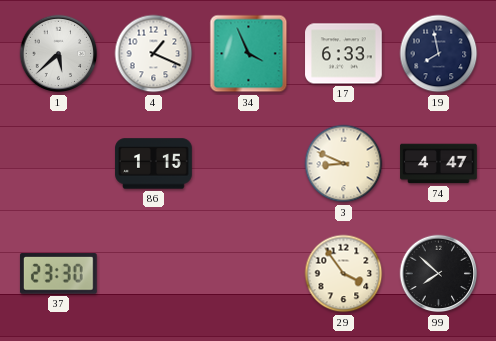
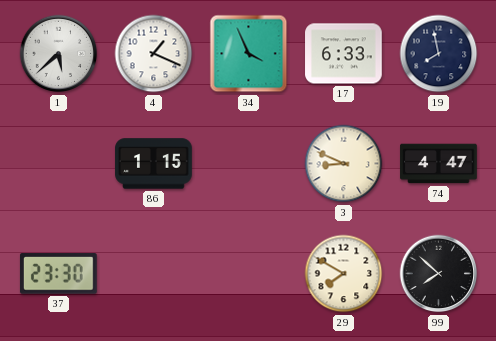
29: 3:54 -> 7:50
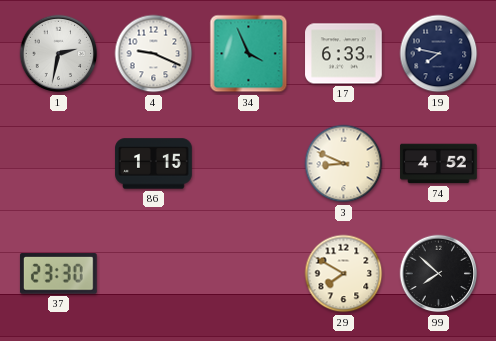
1: 5:38 -> 2:32
4: 1:19 -> 9:19
19: 7:58 -> 7:47
74: 4:47 -> 4:52
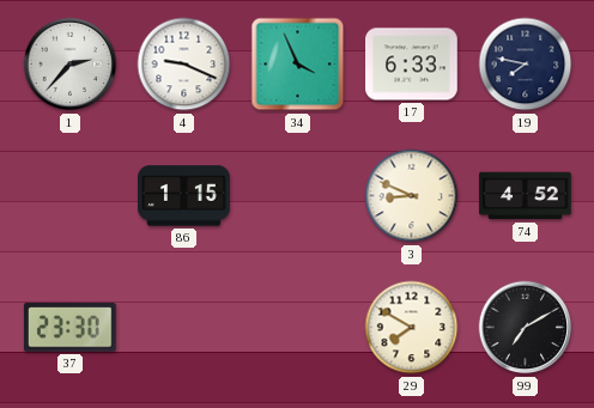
1: 2:32 -> 2:37
99: 7:52 -> 7:10
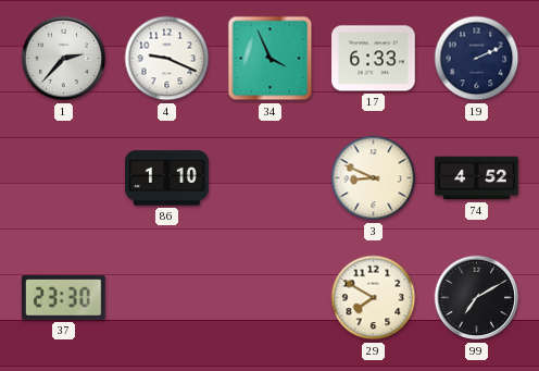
19: 7:47 -> 2:11
86: 1:15 -> 1:10
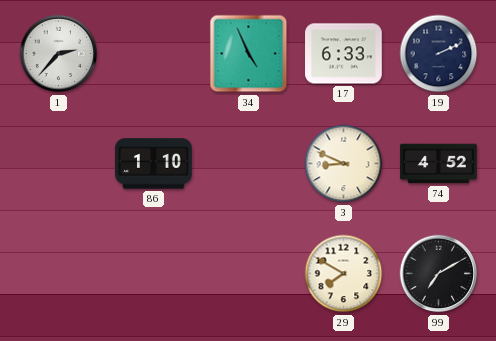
4: 9:19 -> none
34: 3:56 -> 4:56
37: 23:30 -> none
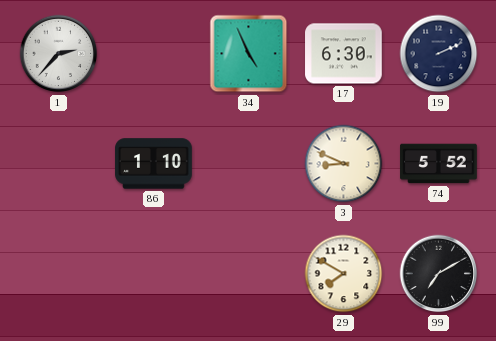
17: 6:33 -> 6:30
74: 4:52 -> 5:52
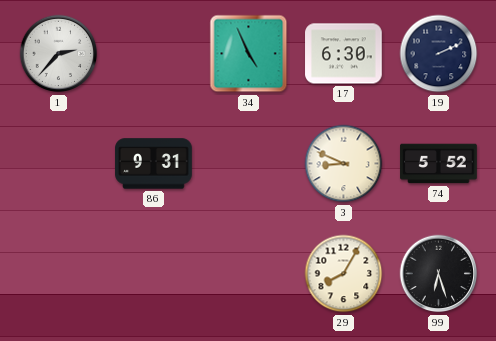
86: 1:10 -> 9:31
29: 7:50 -> 8:05
99: 7:10 -> 6:27
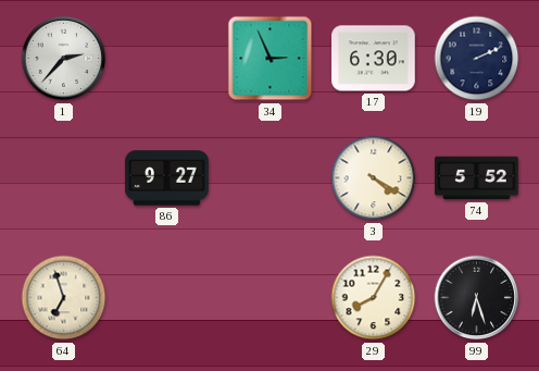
34: 4:56 -> 2:56
86: 9:31 -> 9:27
3: 8:49 -> 4:20
64: none -> 6:57
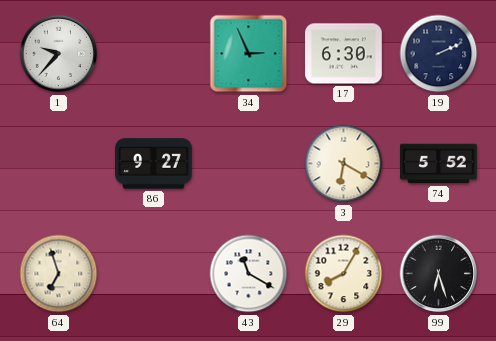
1: 2:37 -> 9:37
3: 4:20 -> 6:20
43: none -> 11:20
